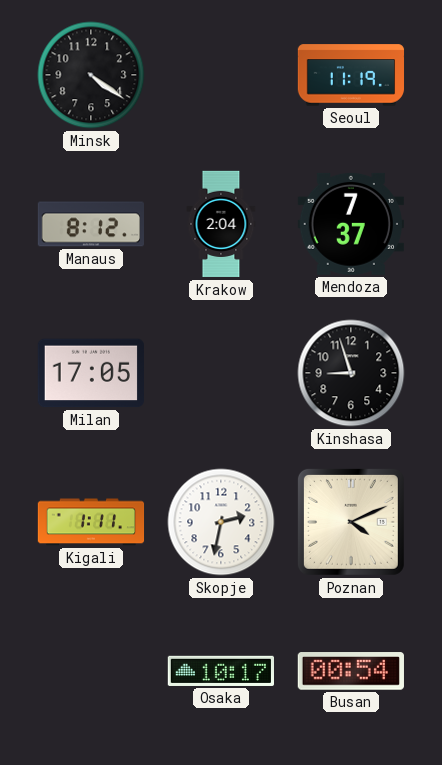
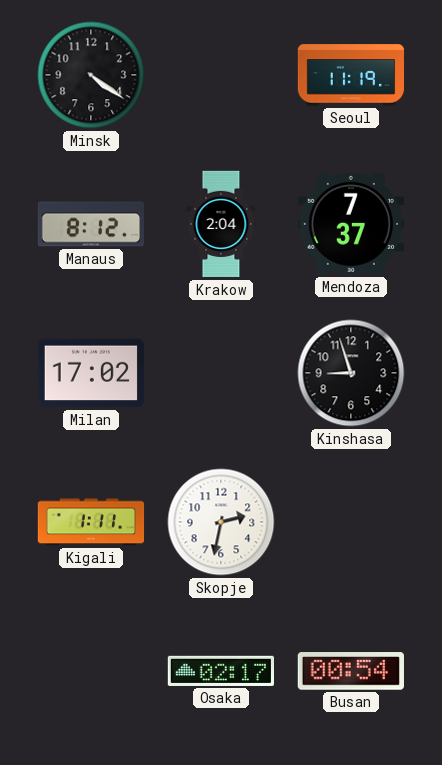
Milan: 17:05 -> 17:02
Poznan: 4:11 -> none
Osaka: 10:17 -> 02:17
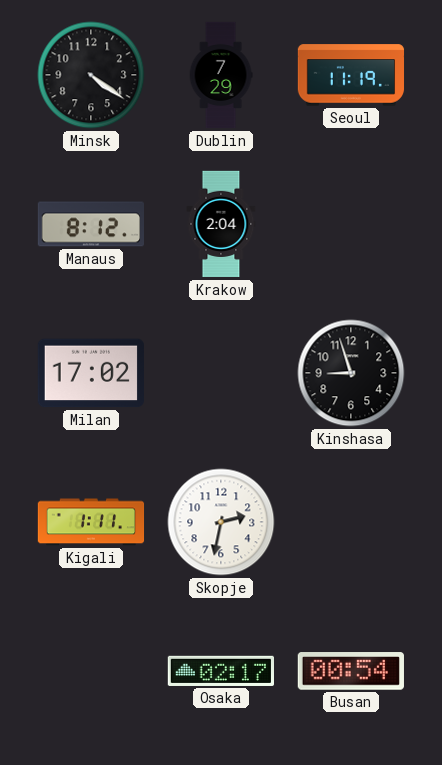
Dublin: none -> 7:29
Mendoza: 7:37 -> none
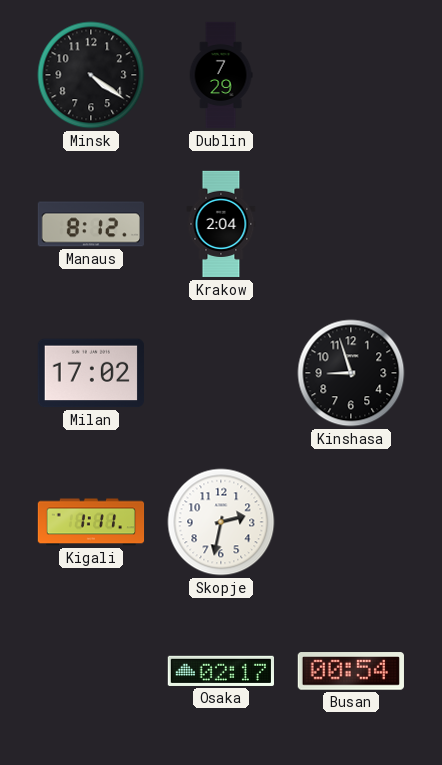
Seoul: 11:19 -> none
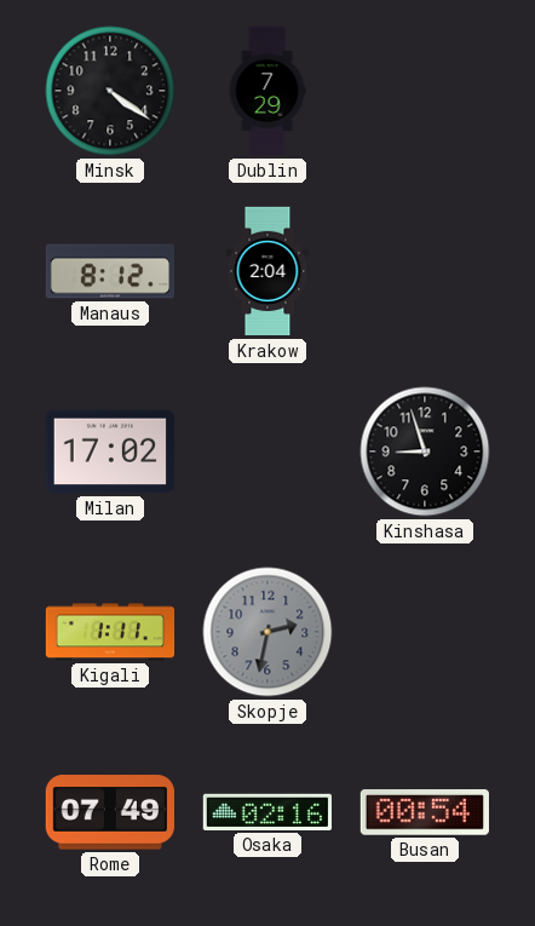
Skopje dial: white -> grey
Rome: none -> 07:49
Osaka: 02:17 -> 02:16
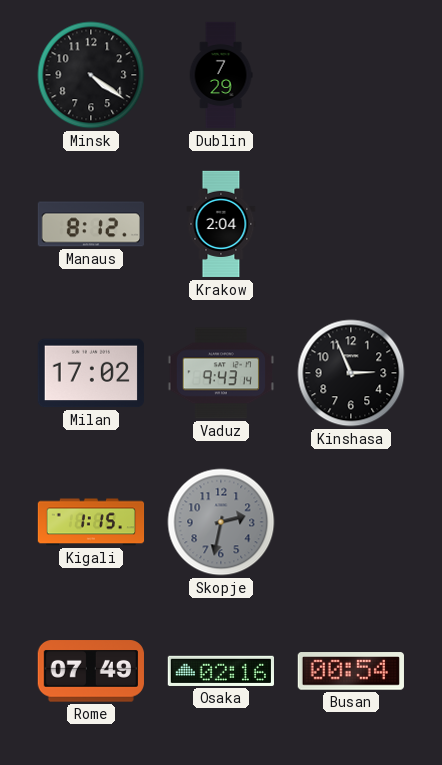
Vaduz: none -> 9:43
Kinshasa: 8:57 -> 2:56
Kigali: 1:11 -> 1:15
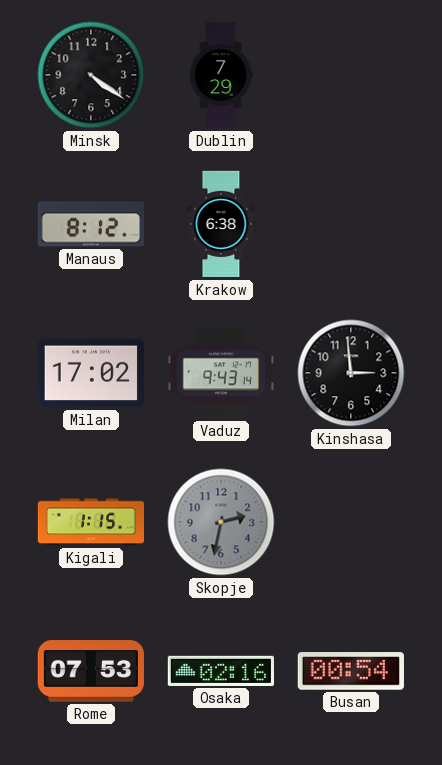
Krakow: 2:04 -> 6:38
Kinshasa: 2:56 -> 2:59
Rome: 07:49 -> 07:53
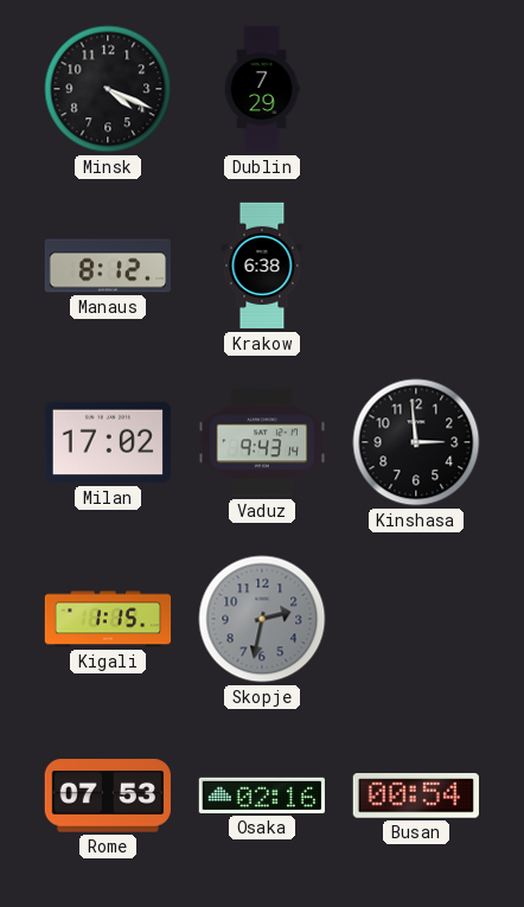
Minsk: 4:21 -> 4:19
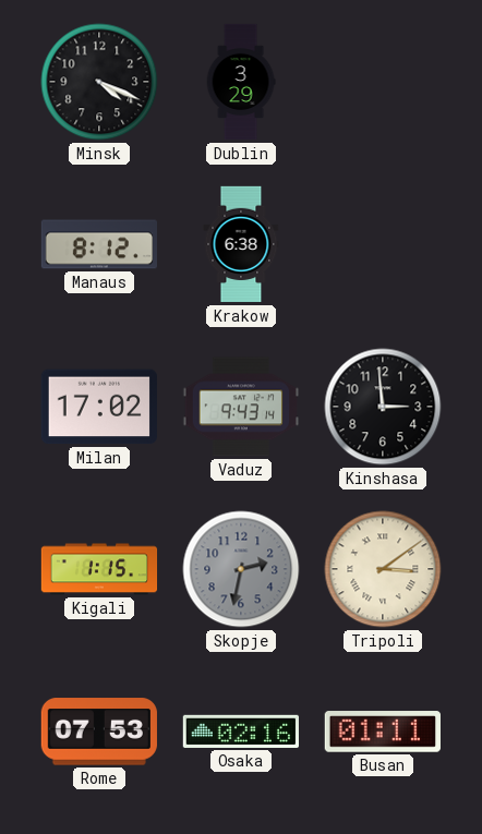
Dublin: 7:29 -> 3:29
Tripoli: none -> 3:09
Busan: 00:54 -> 01:11
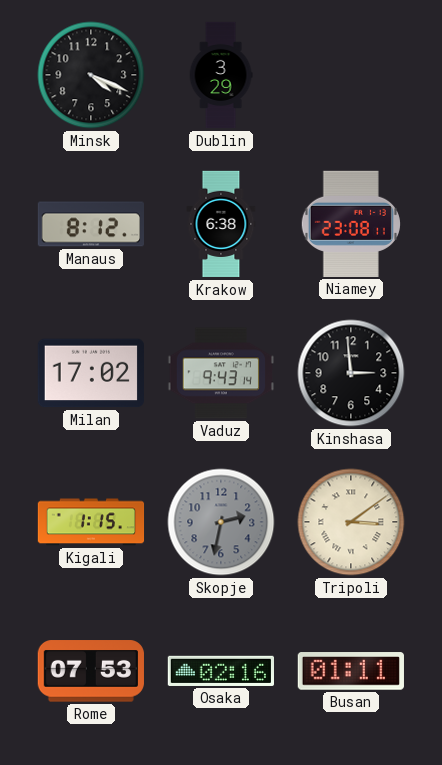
Niamey: none -> 23:08
